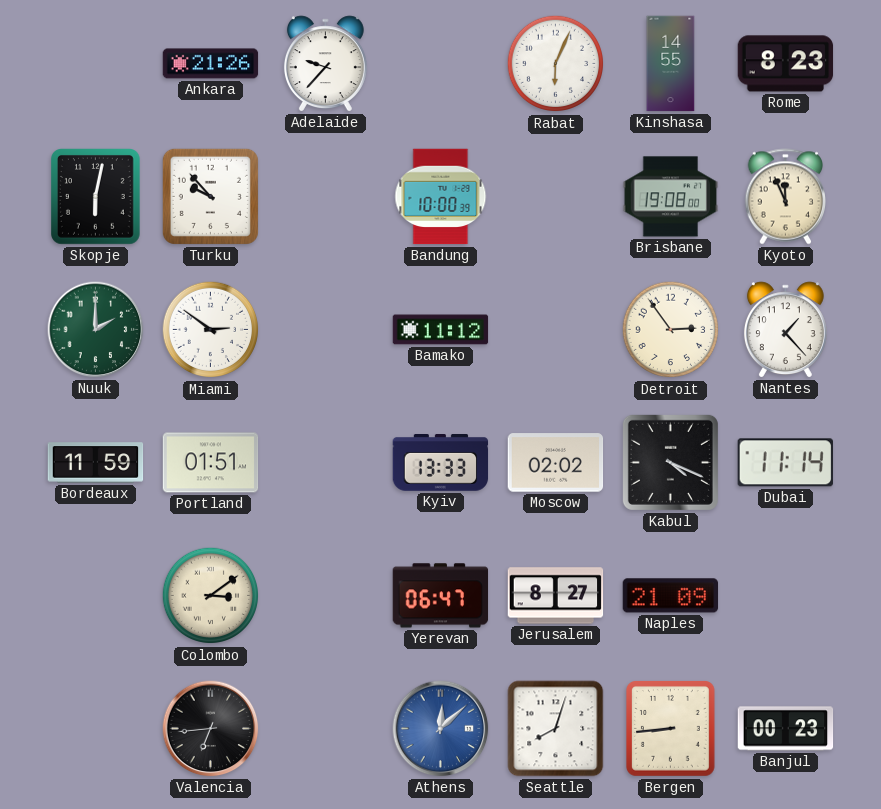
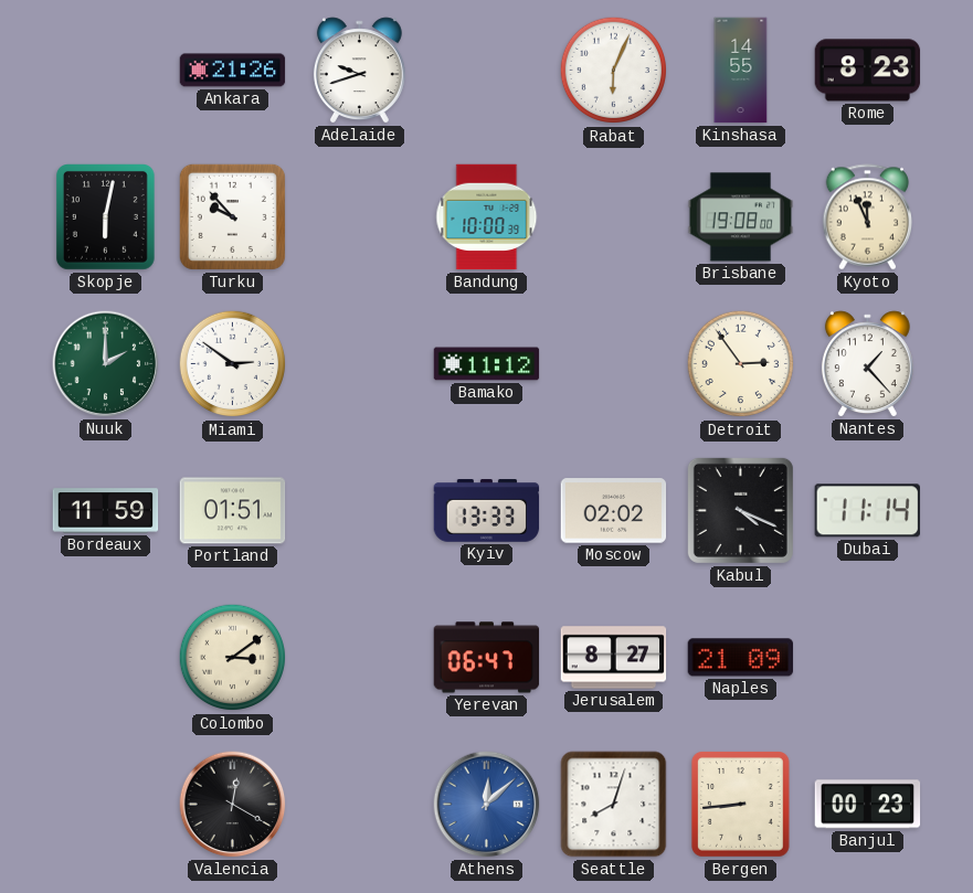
Adelaide: 9:37 -> 9:42
Valencia: 6:44 -> 12:20
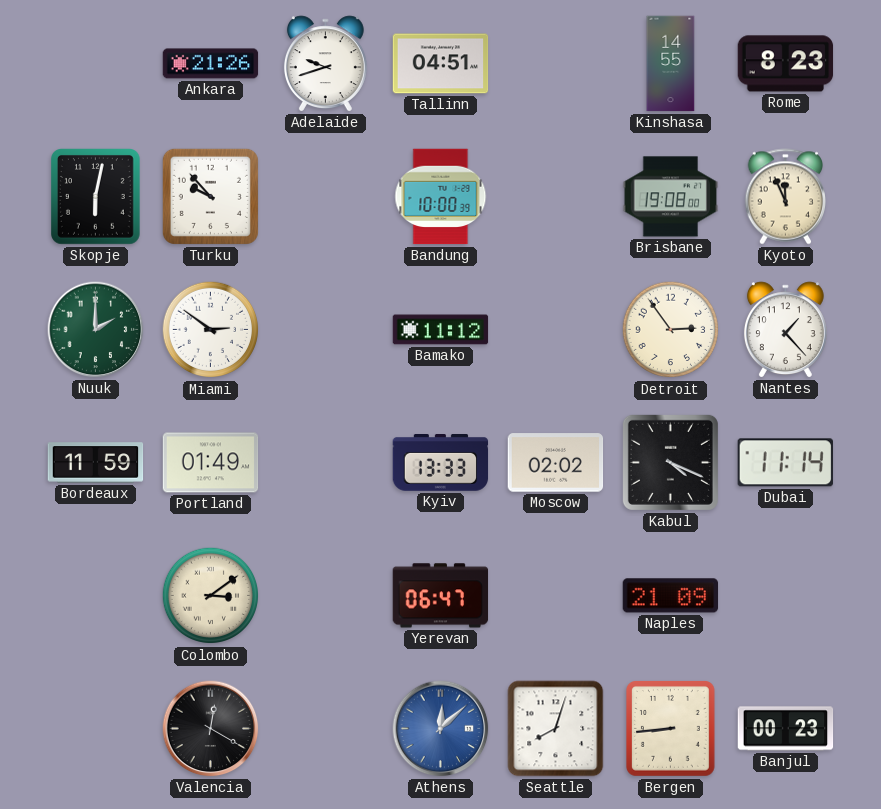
Tallinn: none -> 04:51
Rabat: 6:04 -> none
Portland: 01:51 -> 01:49
Jerusalem: 8:27 -> none
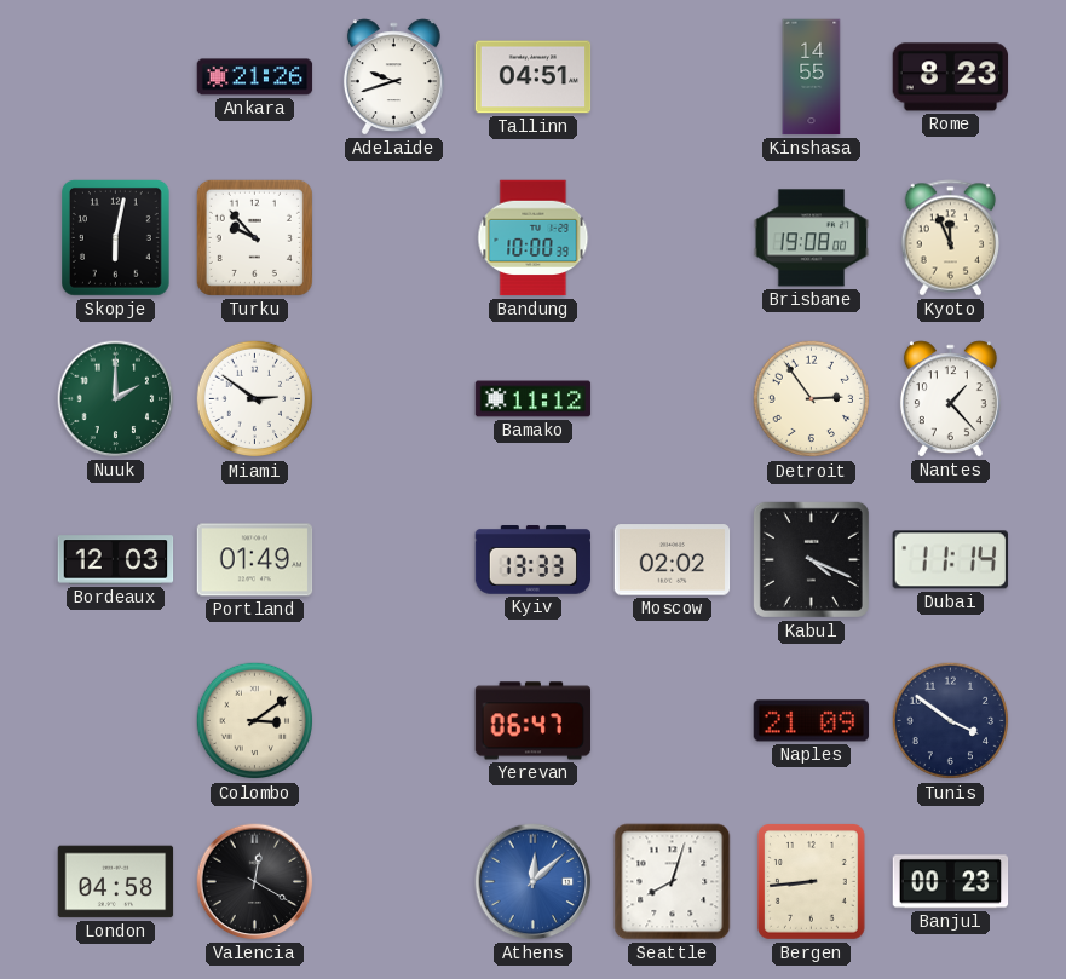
Bordeaux: 11:59 -> 12:03
Tunis: none -> 3:51
London: none -> 04:58
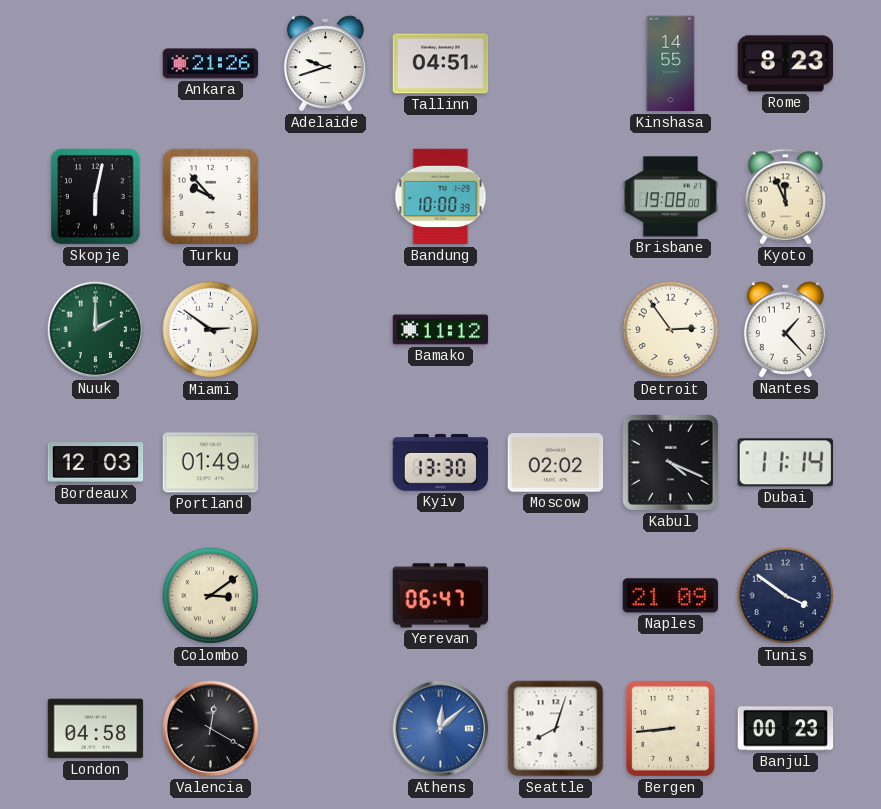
Kyiv: 13:33 -> 13:30
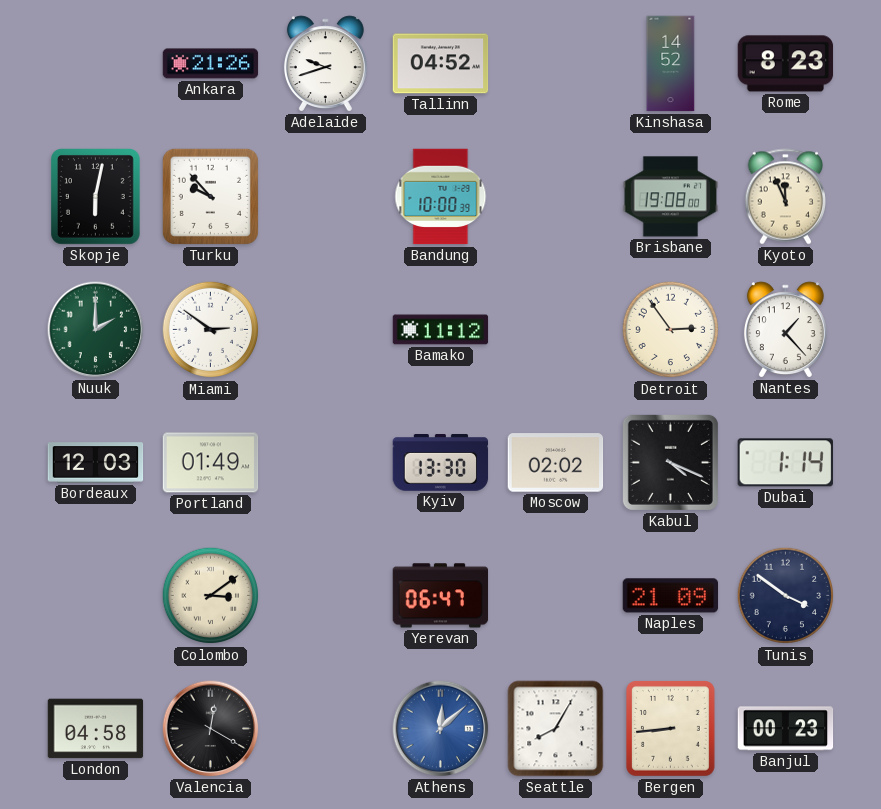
Tallinn: 04:51 -> 04:52
Kinshasa: 14:55 -> 14:52
Dubai: 11:14 -> 1:14
Seattle: 8:03 -> 8:05
